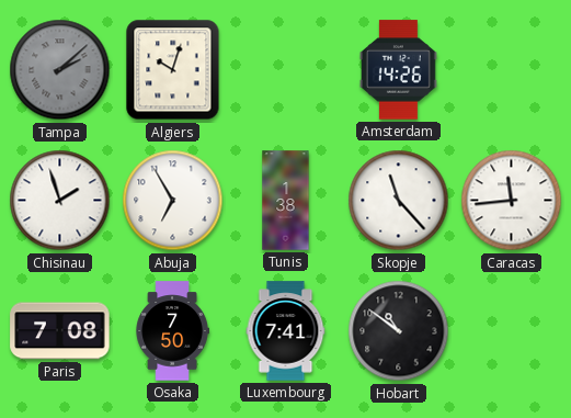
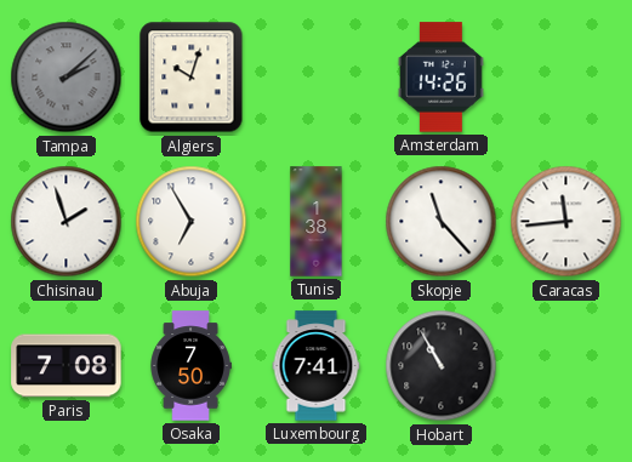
Hobart: 10:51 -> 10:55
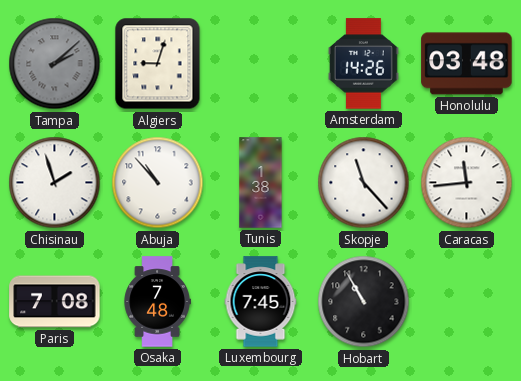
Algiers: 10:03 -> 9:03
Honolulu: none -> 03:48
Abuja: 6:55 -> 10:53
Osaka: 7:50 -> 7:48
Luxembourg: 7:41 -> 7:45
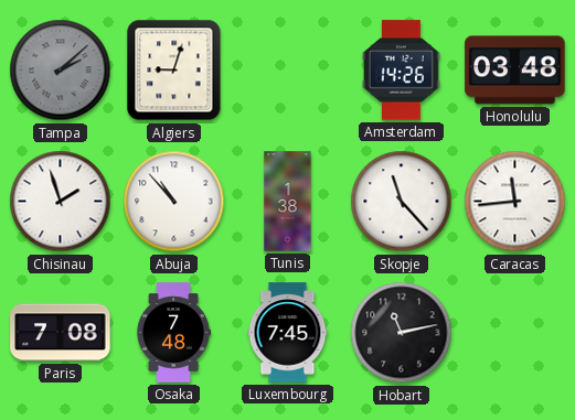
Hobart: 10:55 -> 11:13
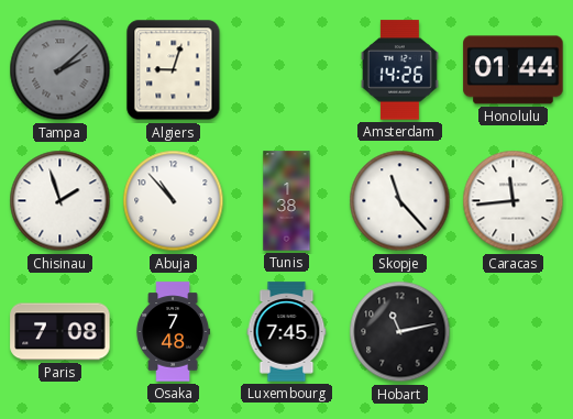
Honolulu: 03:48 -> 01:44
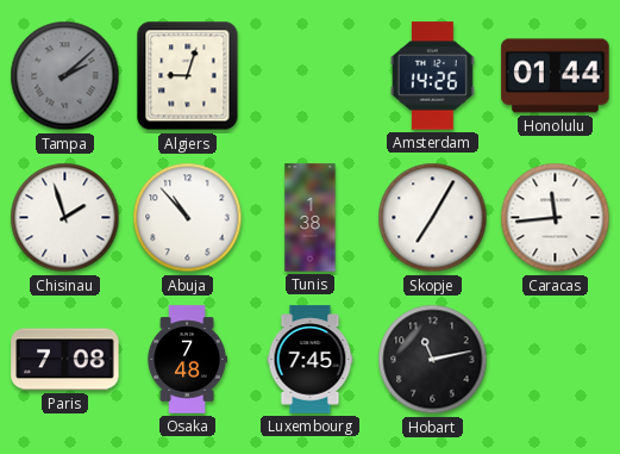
Skopje: 11:23 -> 7:05
